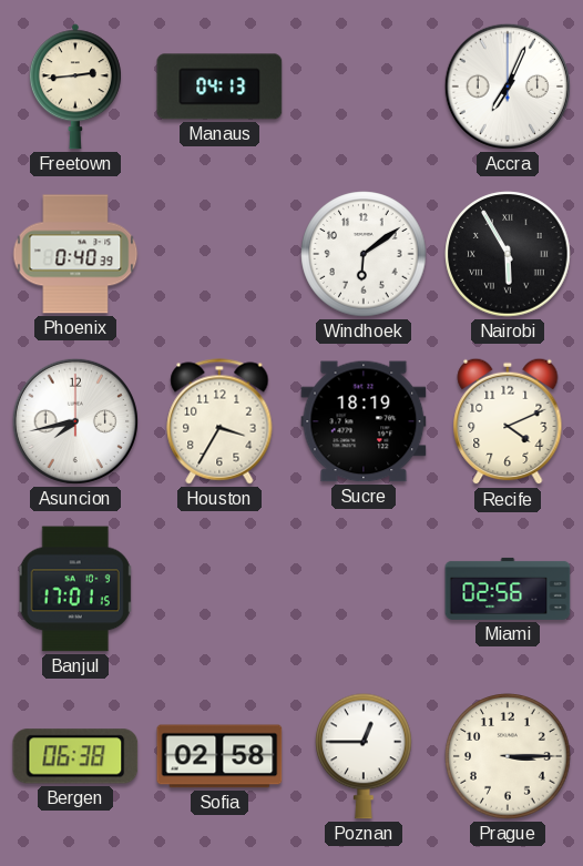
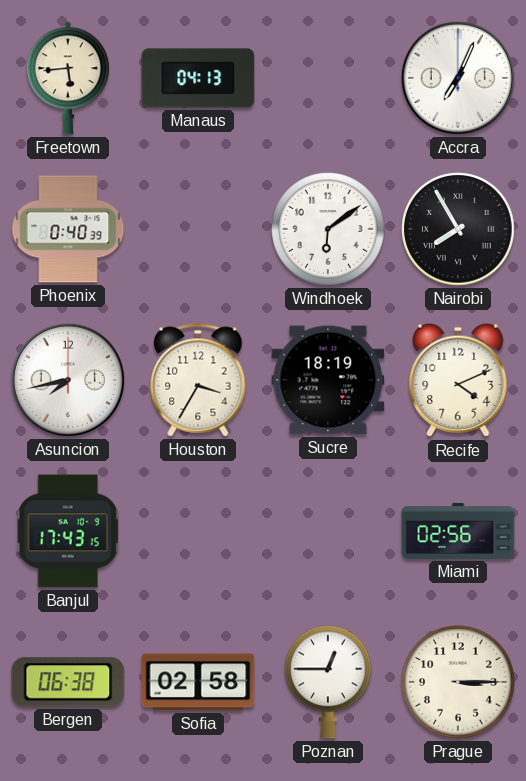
Freetown: 2:44 -> 5:44
Nairobi: 5:55 -> 7:55
Banjul: 17:01 -> 17:43
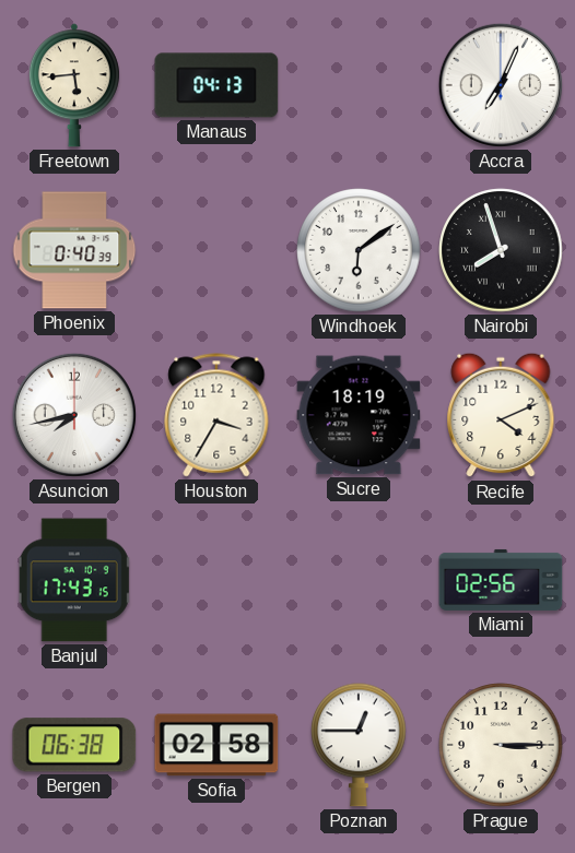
Nairobi: 7:55 -> 7:57
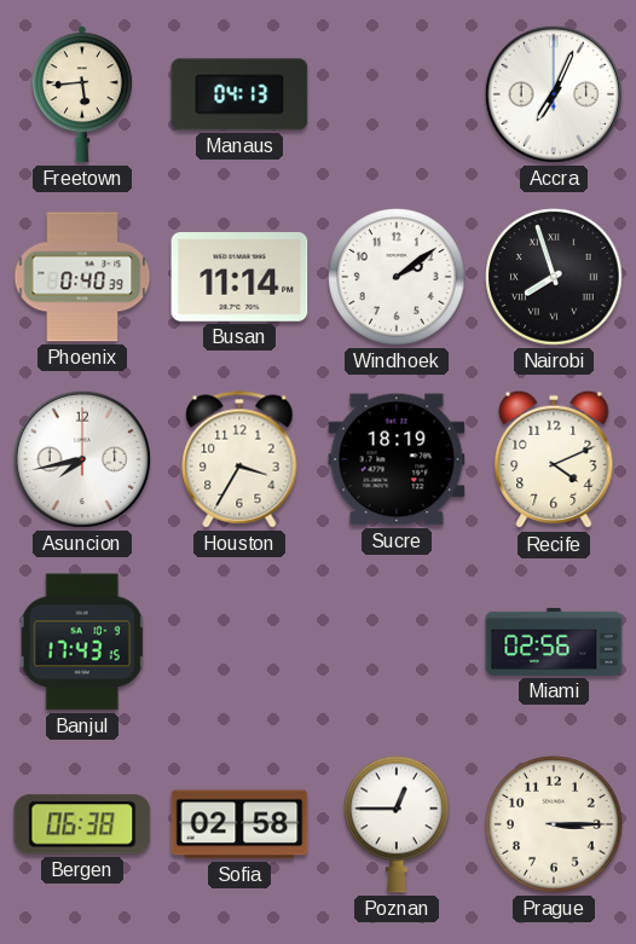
Busan: none -> 11:14
Windhoek: 6:09 -> 2:09
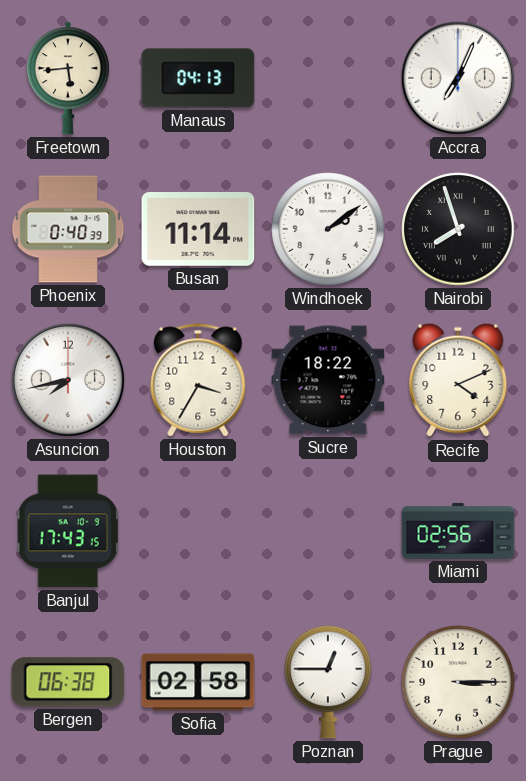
Sucre: 18:19 -> 18:22
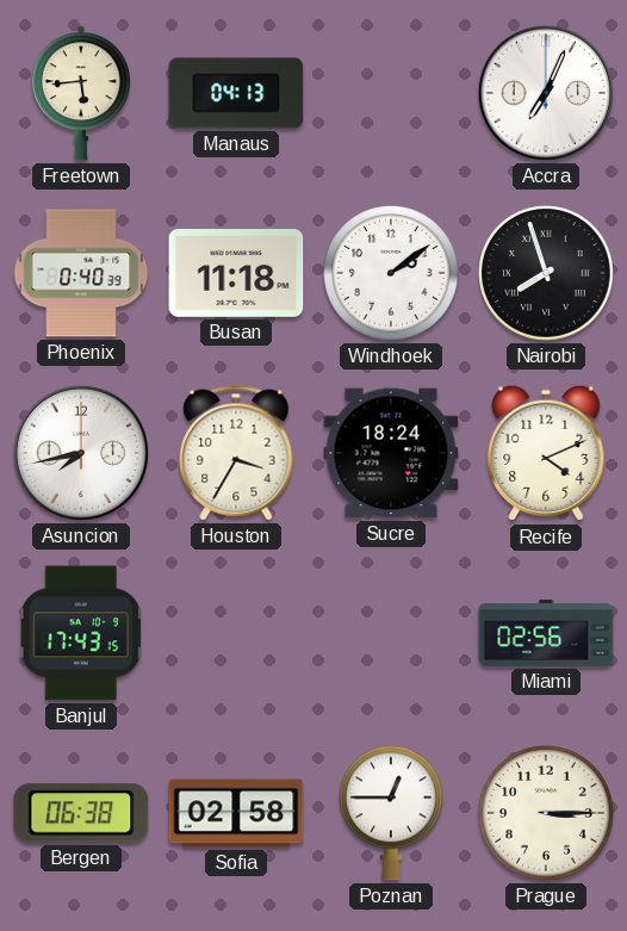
Busan: 11:14 -> 11:18
Sucre: 18:22 -> 18:24
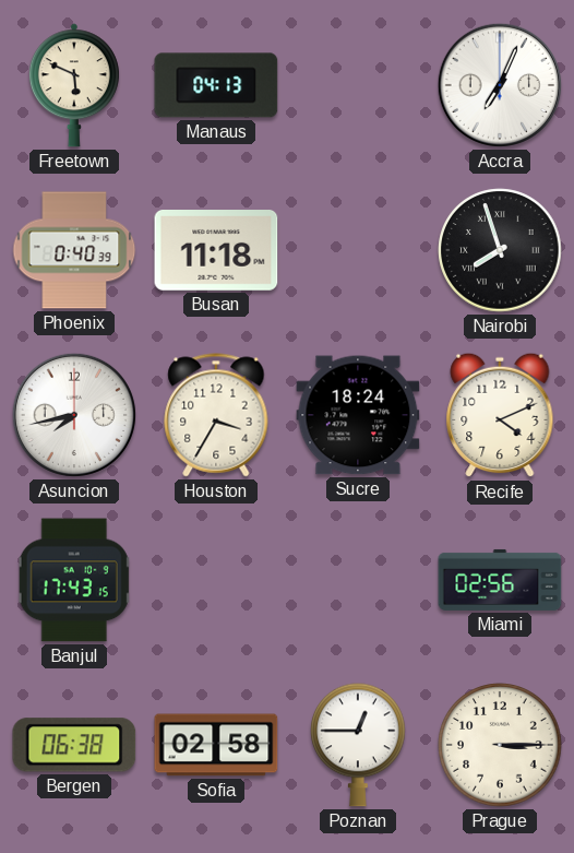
Freetown: 5:44 -> 5:49
Windhoek: 2:09 -> none
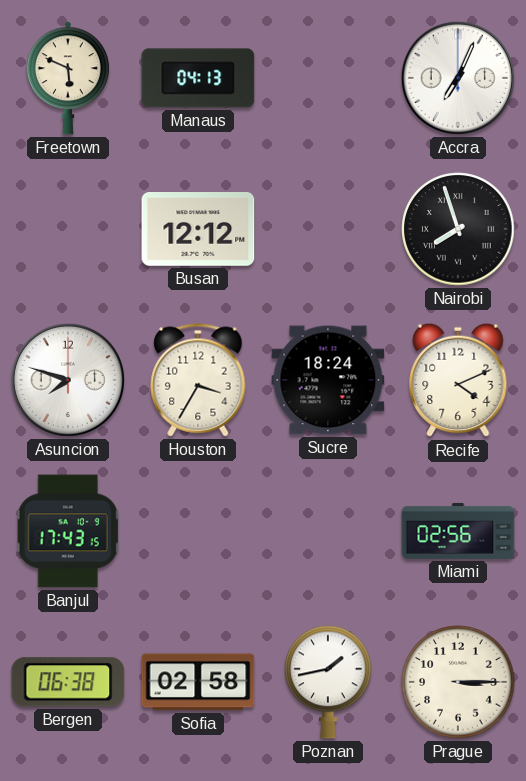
Phoenix: 0:40 -> none
Busan: 11:18 -> 12:12
Asuncion: 7:43 -> 7:48
Poznan: 12:45 -> 1:43
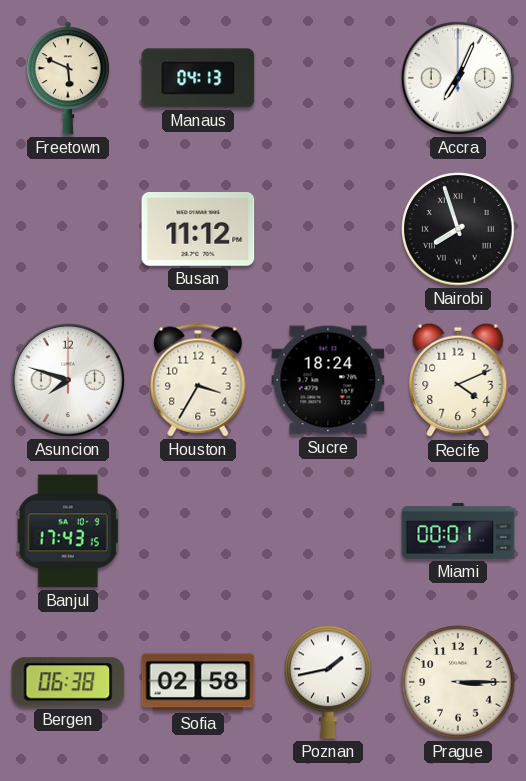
Busan: 12:12 -> 11:12
Miami: 02:56 -> 00:01
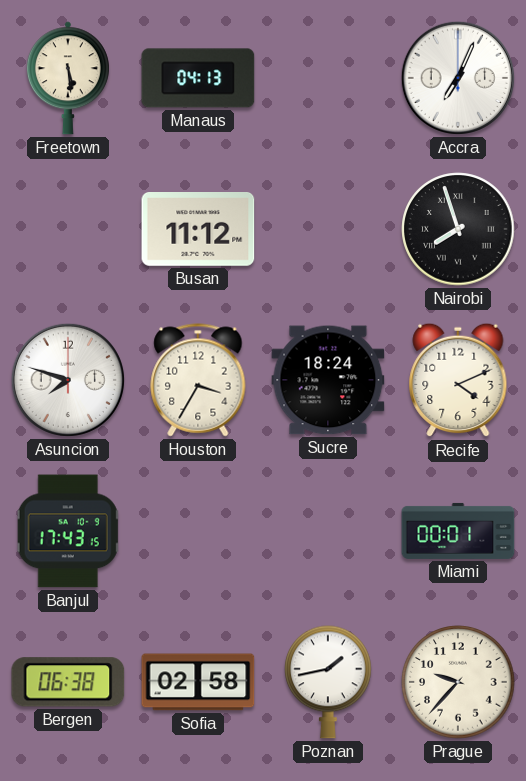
Freetown: 5:49 -> 5:29
Prague: 3:15 -> 9:37
